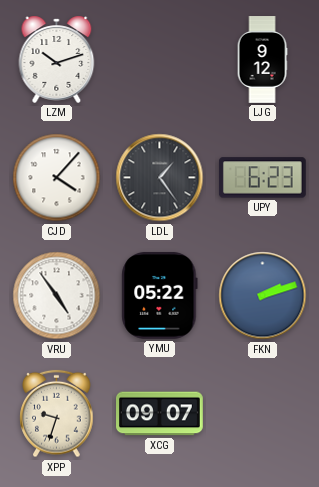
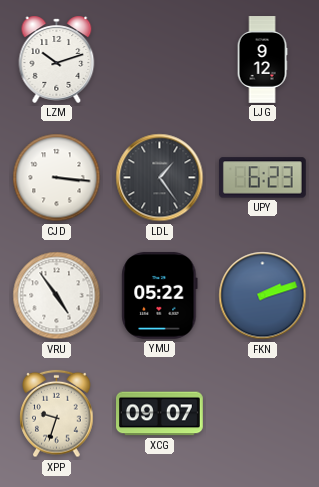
CJD: 4:07 -> 3:16
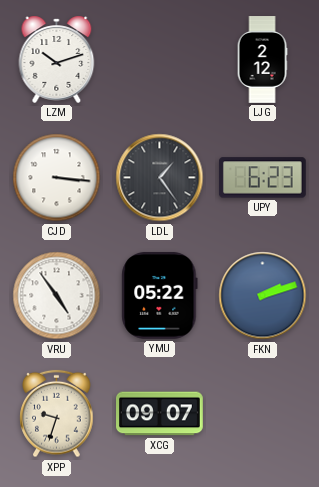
LJG: 9:12 -> 2:12
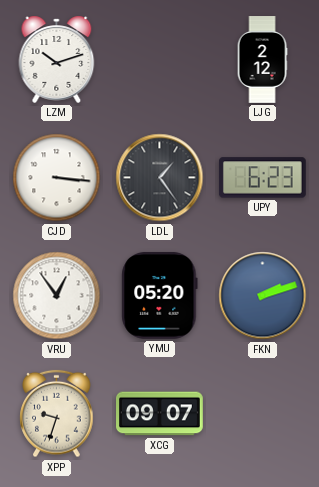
VRU: 4:54 -> 12:54
YMU: 05:22 -> 05:20
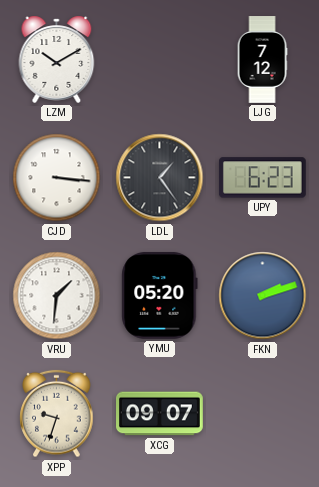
LZM: 10:12 -> 10:10
LJG: 2:12 -> 7:12
VRU: 12:54 -> 1:31
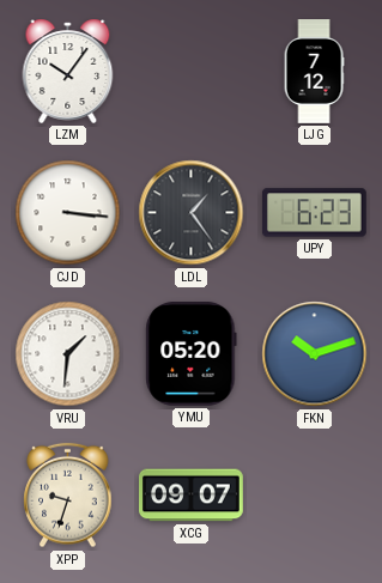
LZM: 10:10 -> 10:06
FKN: 2:12 -> 10:12
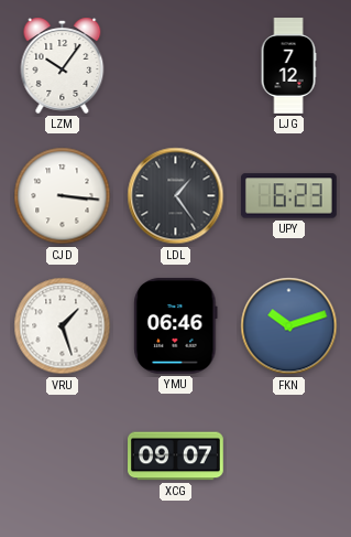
VRU: 1:31 -> 1:27
YMU: 05:20 -> 06:46
XPP: 9:33 -> none
